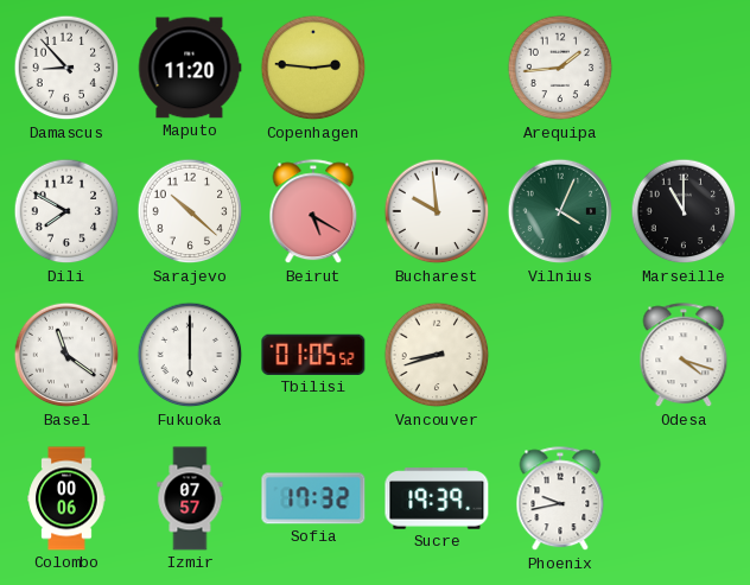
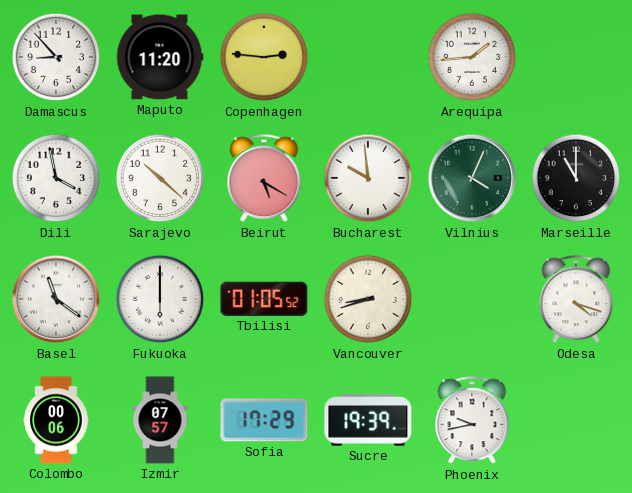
Dili: 7:50 -> 3:58
Sofia: 17:32 -> 17:29
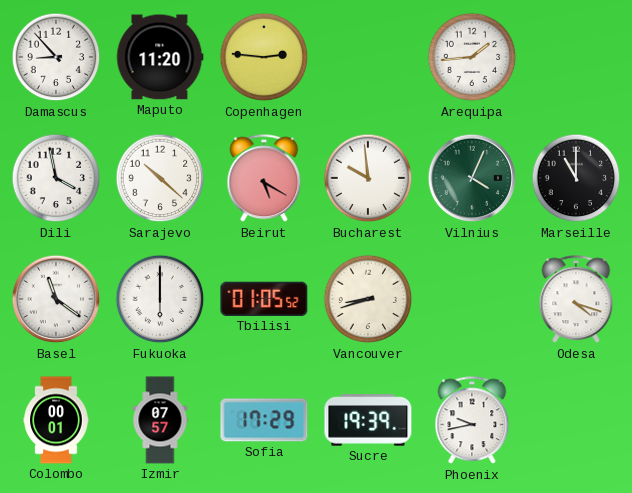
Colombo: 00:06 -> 00:01
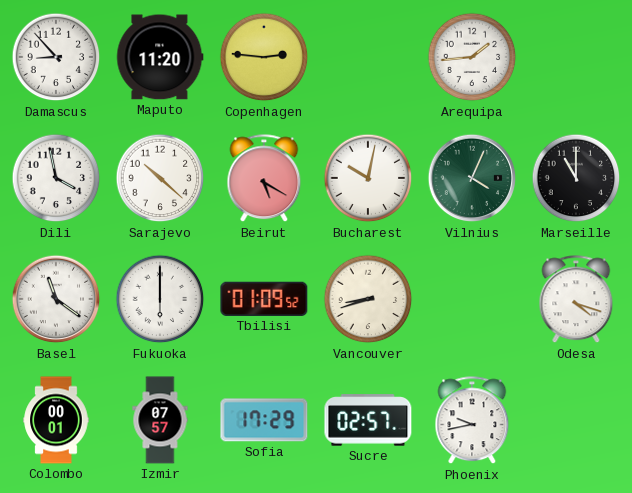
Bucharest: 9:59 -> 10:02
Tbilisi: 01:05 -> 01:09
Sucre: 19:39 -> 02:57
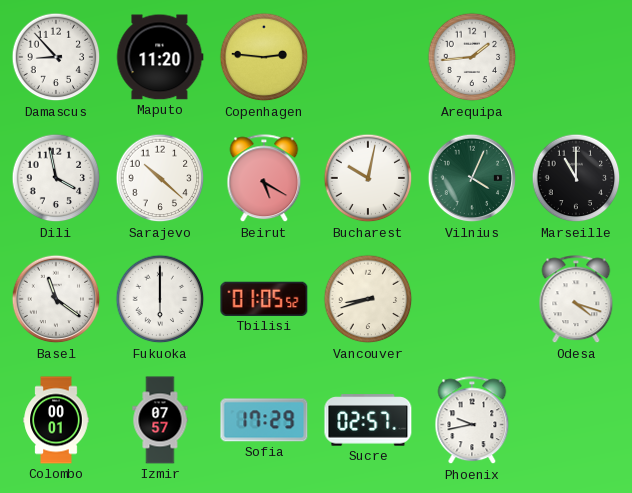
Tbilisi: 01:09 -> 01:05
